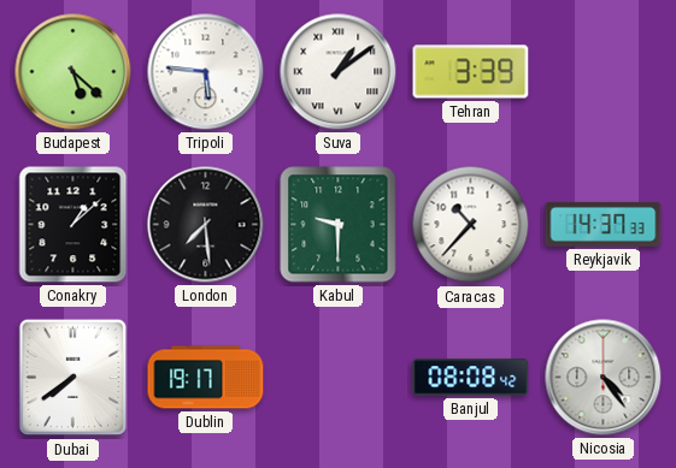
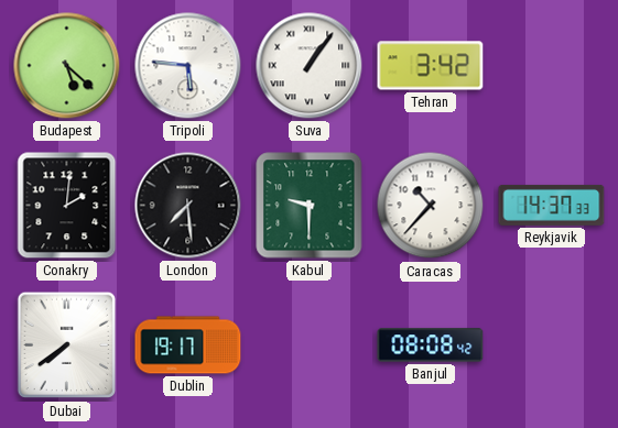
Suva: 1:09 -> 1:06
Tehran: 3:39 -> 3:42
Conakry: 1:08 -> 2:01
Nicosia: 4:24 -> none
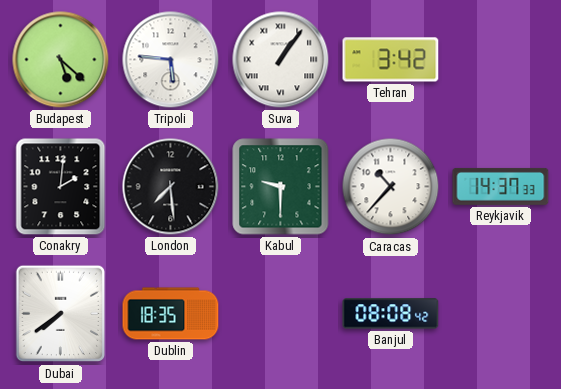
Dublin: 19:17 -> 18:35
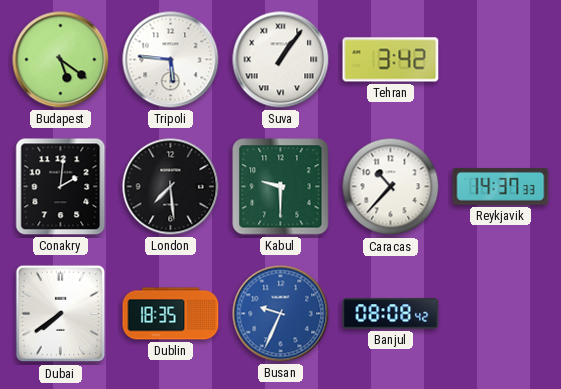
Budapest: 5:22 -> 5:21
Busan: none -> 9:34
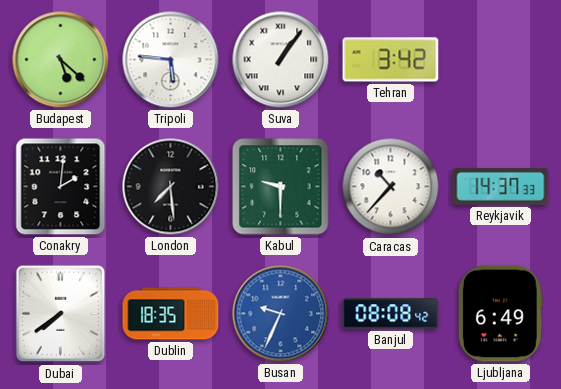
Budapest: 5:21 -> 5:22
Ljubljana: none -> 6:49
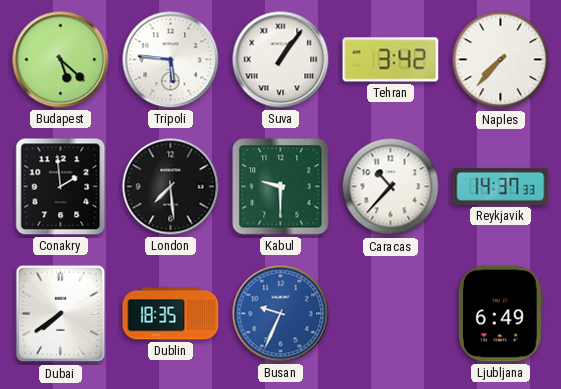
Naples: none -> 7:37
Conakry: 2:01 -> 1:59
Banjul: 08:08 -> none
